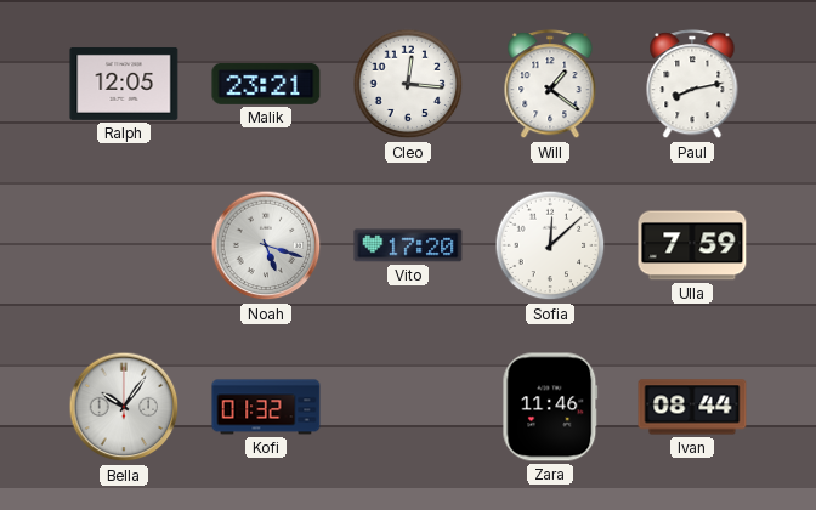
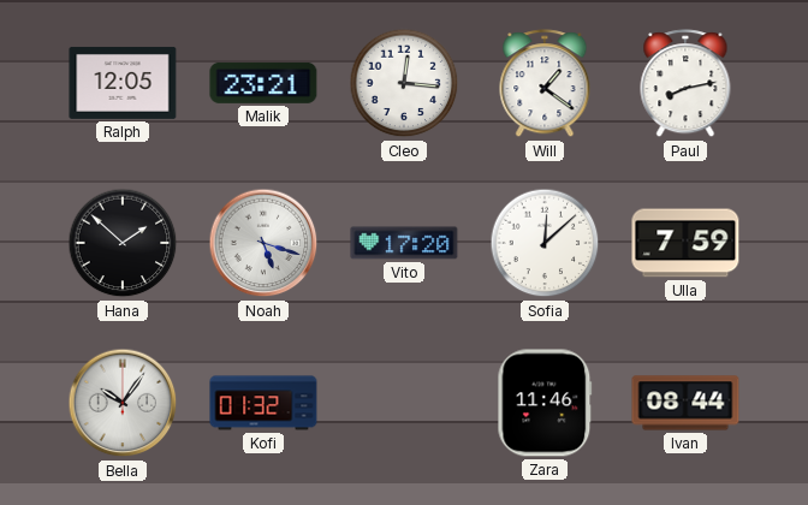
Hana: none -> 1:52
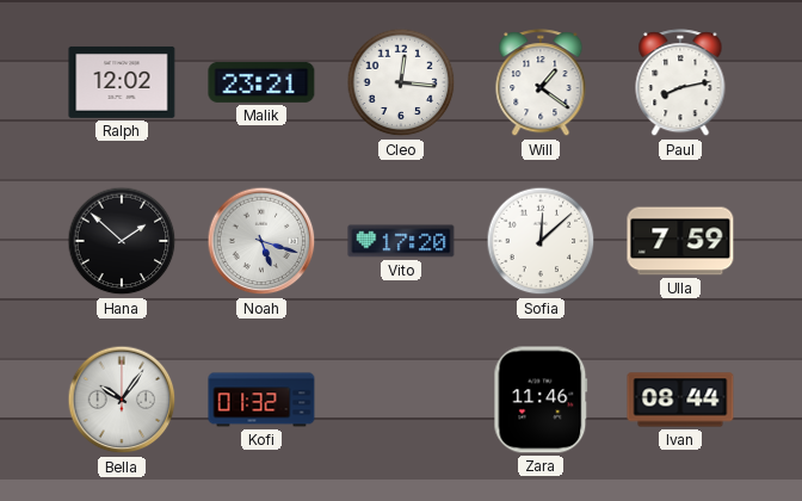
Ralph: 12:05 -> 12:02
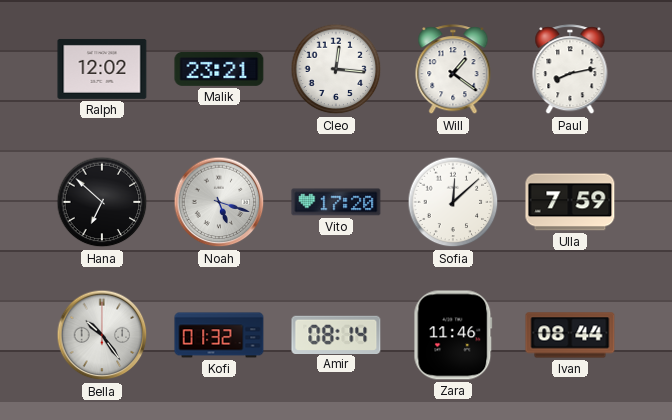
Hana: 1:52 -> 6:52
Bella: 10:06 -> 10:24
Amir: none -> 08:14
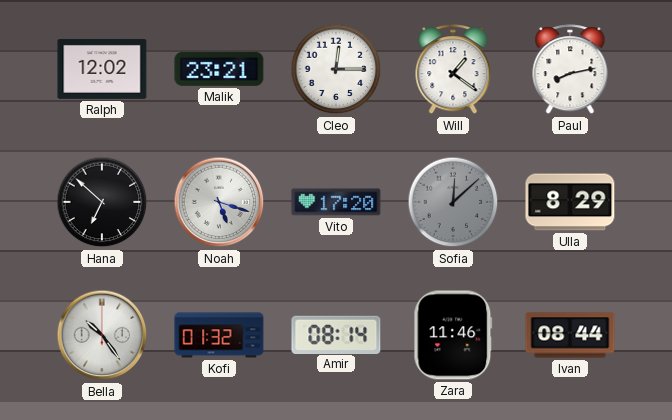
Cleo: 12:16 -> 12:15
Sofia dial: white -> grey
Ulla: 7:59 -> 8:29
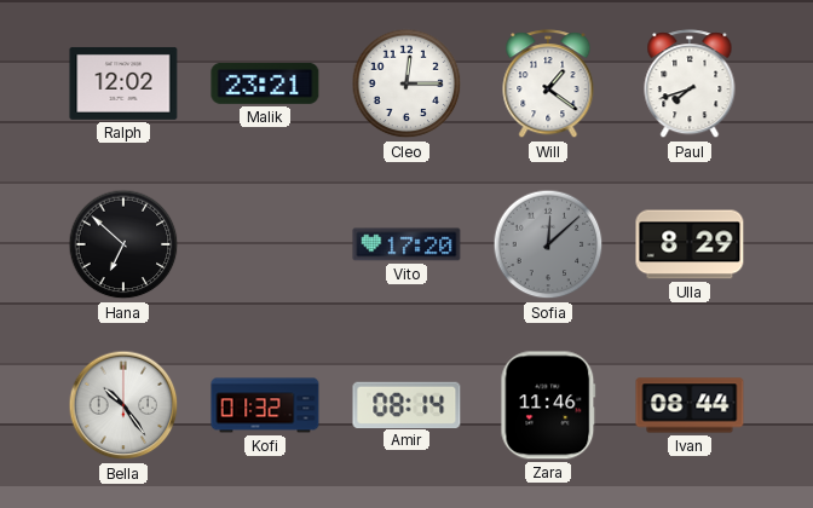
Paul: 8:13 -> 7:42
Noah: 5:18 -> none
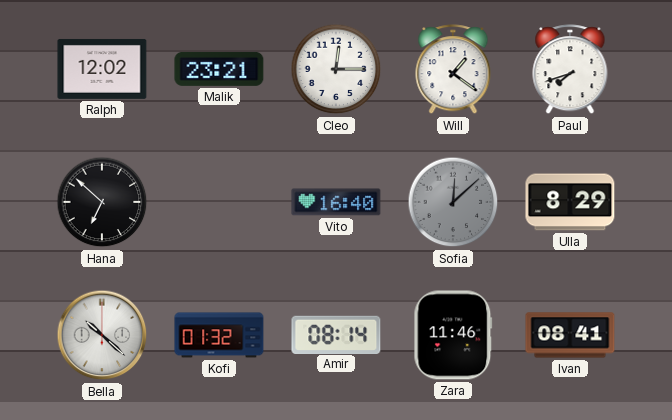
Vito: 17:20 -> 16:40
Bella: 10:24 -> 10:22
Ivan: 08:44 -> 08:41
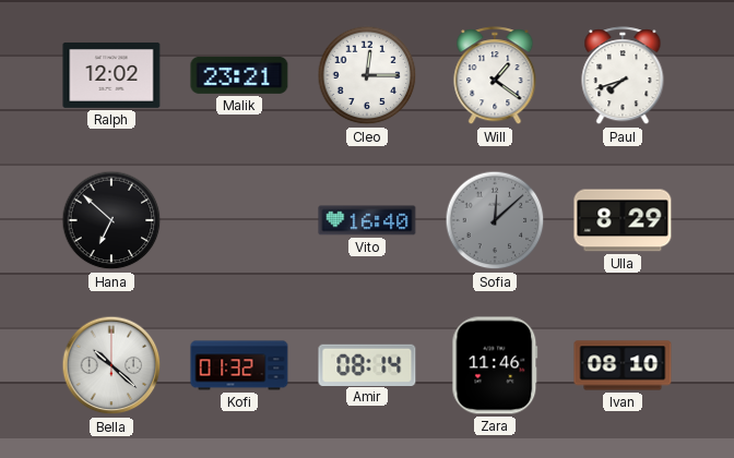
Ivan: 08:41 -> 08:10
